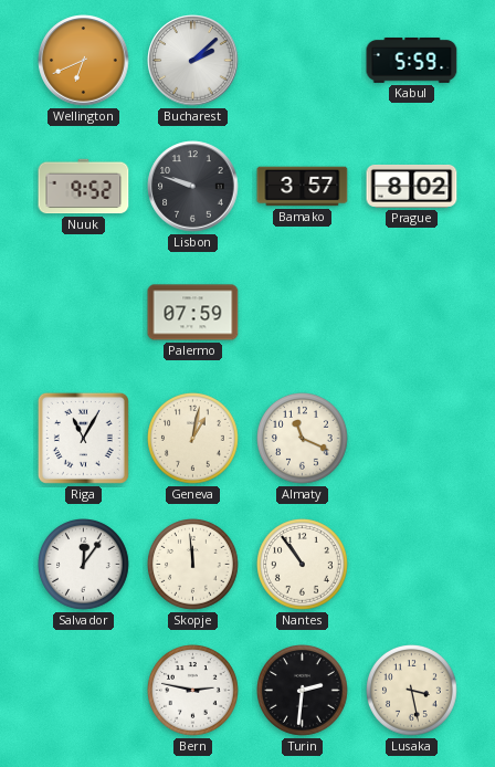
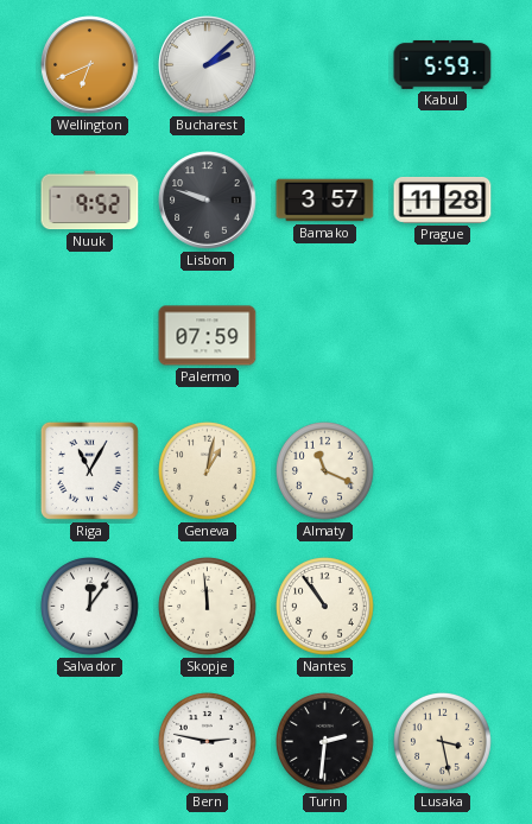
Prague: 8:02 -> 11:28
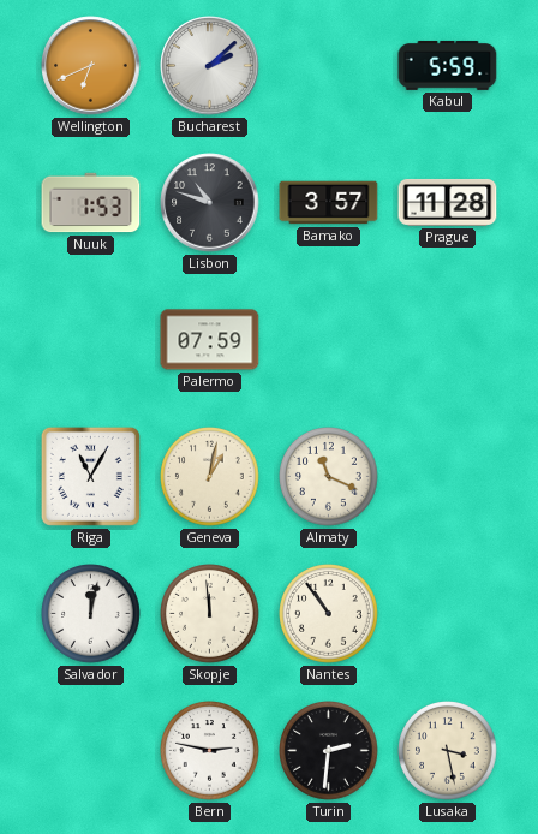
Nuuk: 9:52 -> 1:53
Lisbon: 9:48 -> 10:48
Salvador: 12:06 -> 12:02
